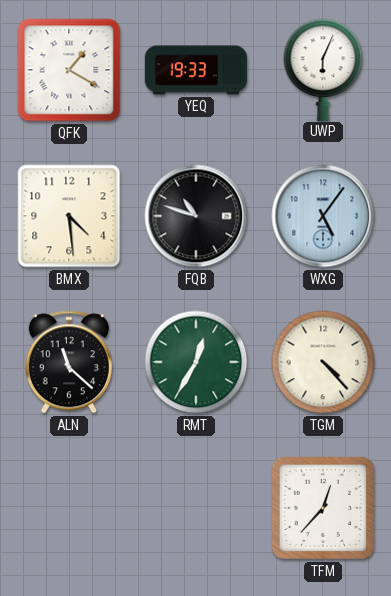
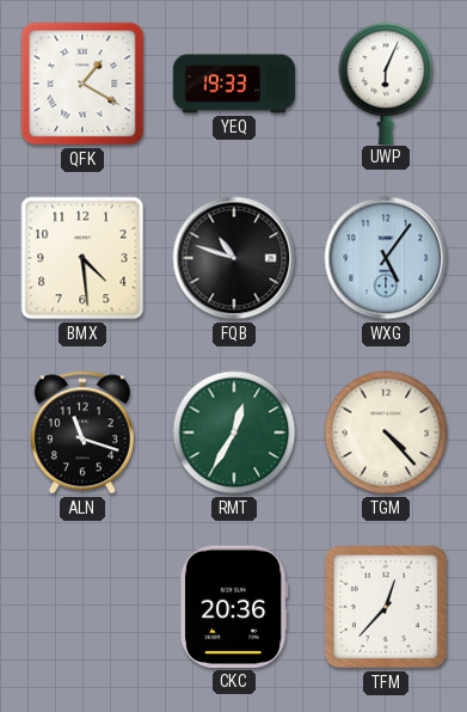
ALN: 11:22 -> 11:18
CKC: none -> 20:36
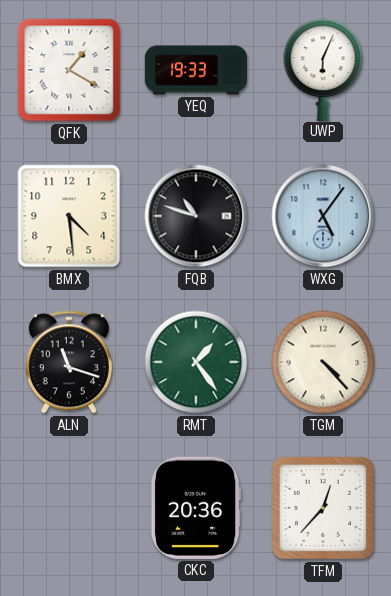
RMT: 12:35 -> 1:24
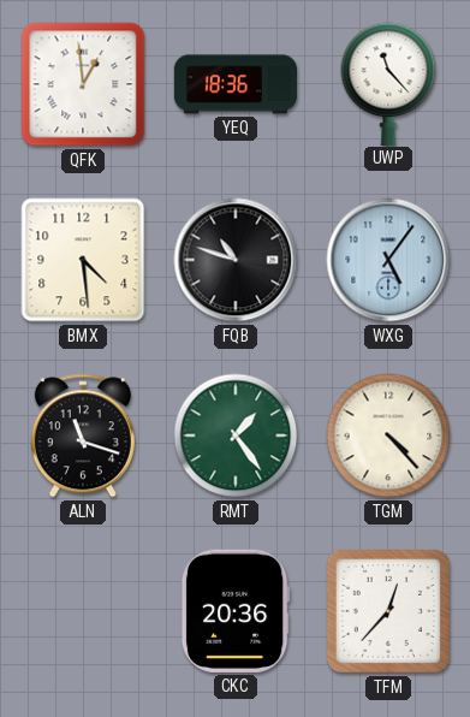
QFK: 1:20 -> 12:59
YEQ: 19:33 -> 18:36
UWP: 6:04 -> 11:23
